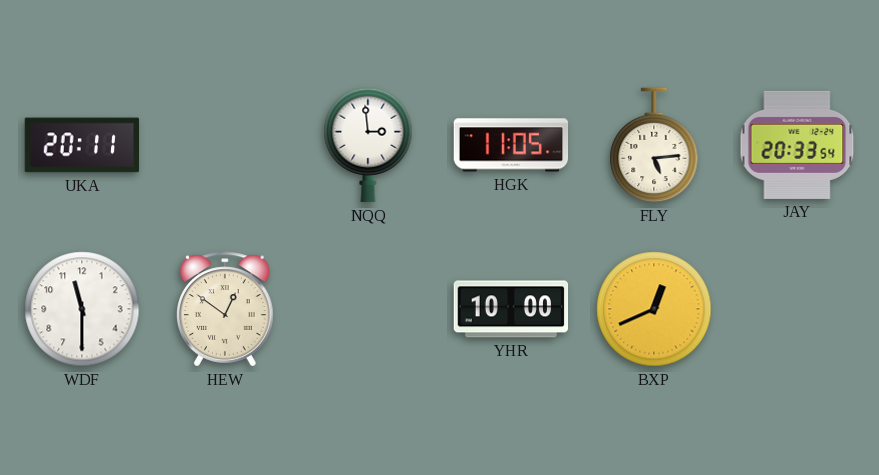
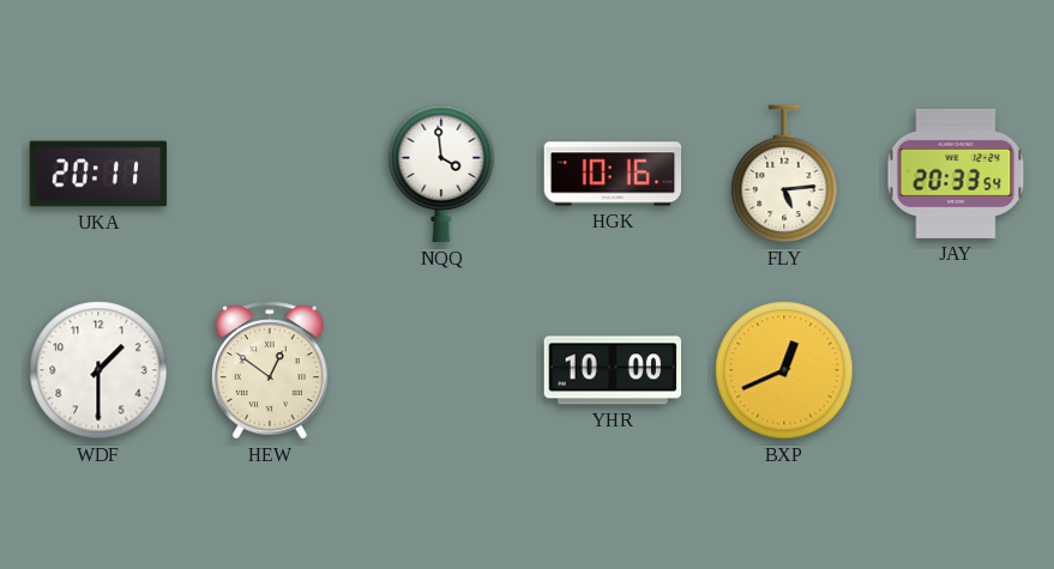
NQQ: 2:59 -> 3:59
HGK: 11:05 -> 10:16
WDF: 11:30 -> 1:30
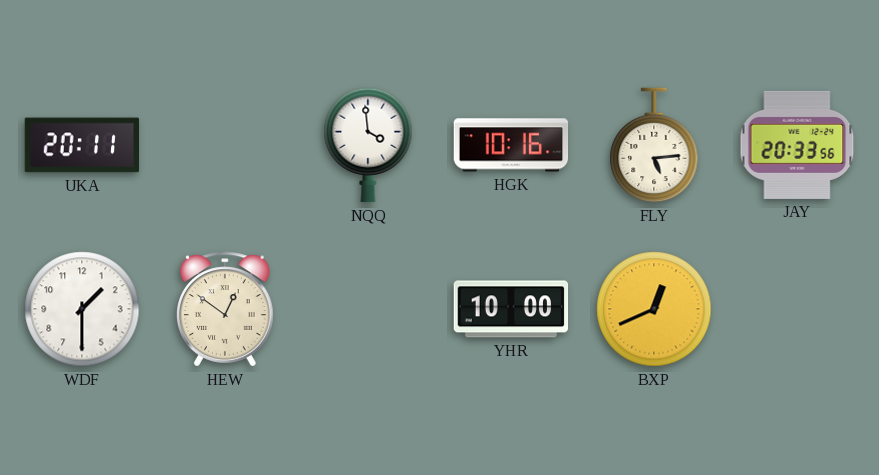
JAY: 20:33:54 -> 20:33:56
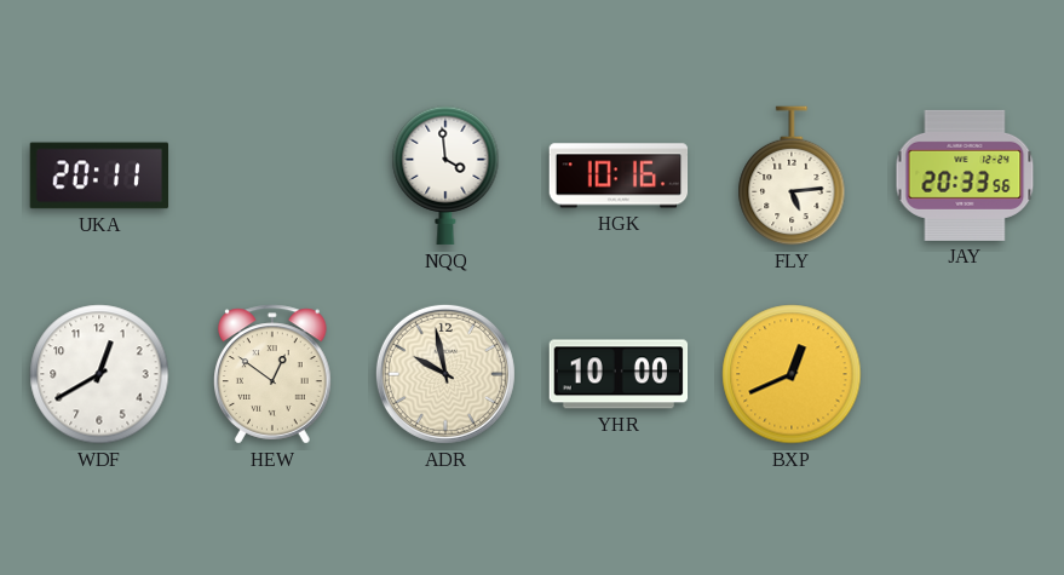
WDF: 1:30 -> 12:40
ADR: none -> 9:58
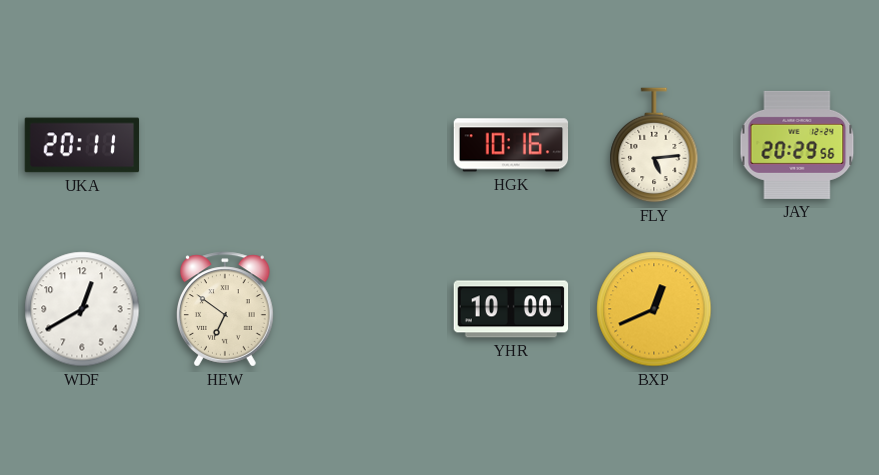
NQQ: 3:59 -> none
JAY: 20:33 -> 20:29
HEW: 12:51 -> 6:51
ADR: 9:58 -> none
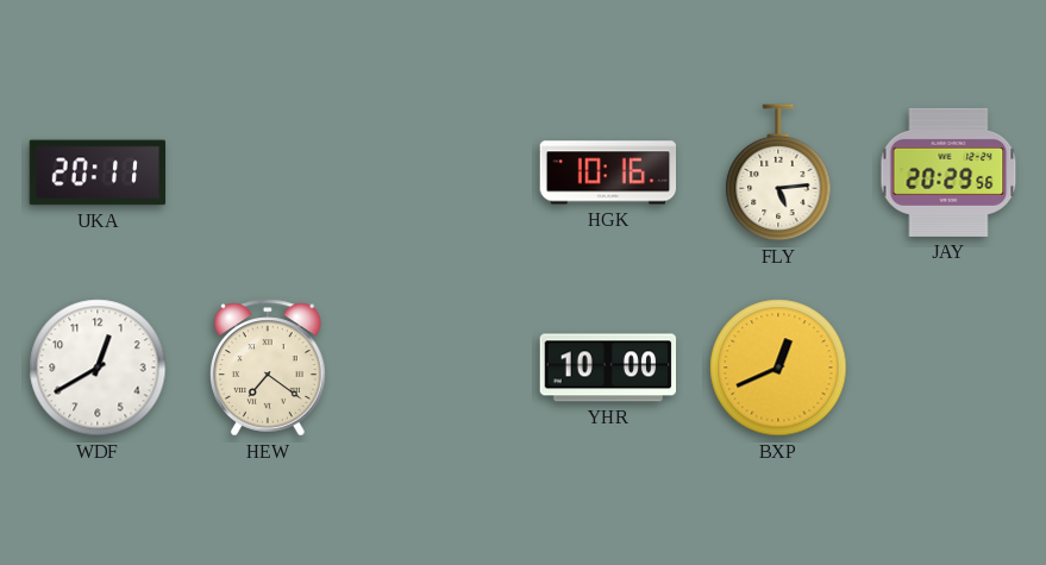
HEW: 6:51 -> 7:21
